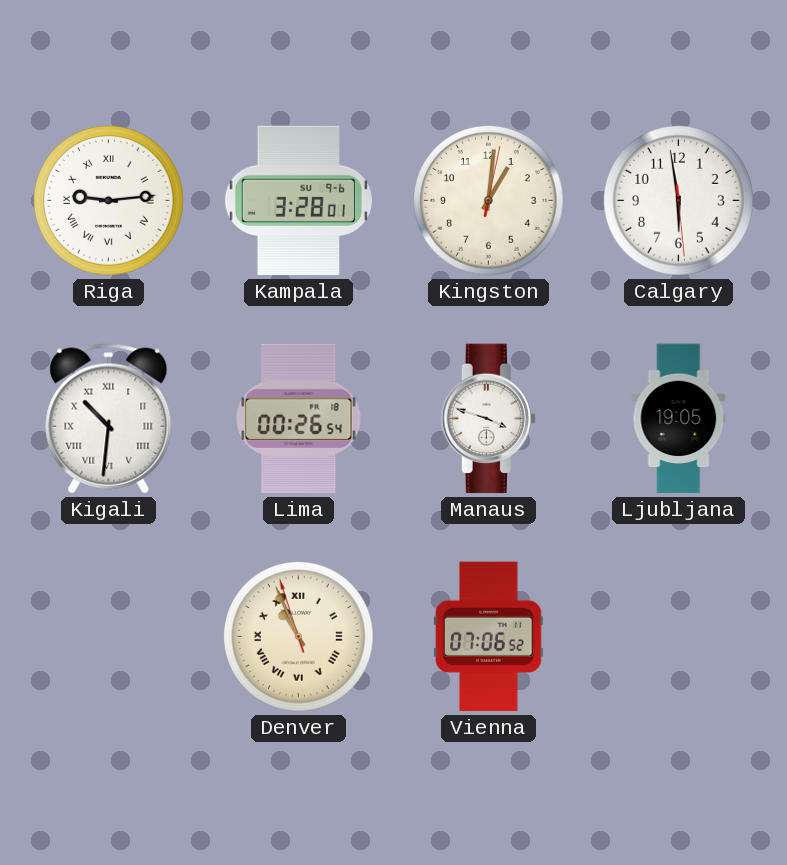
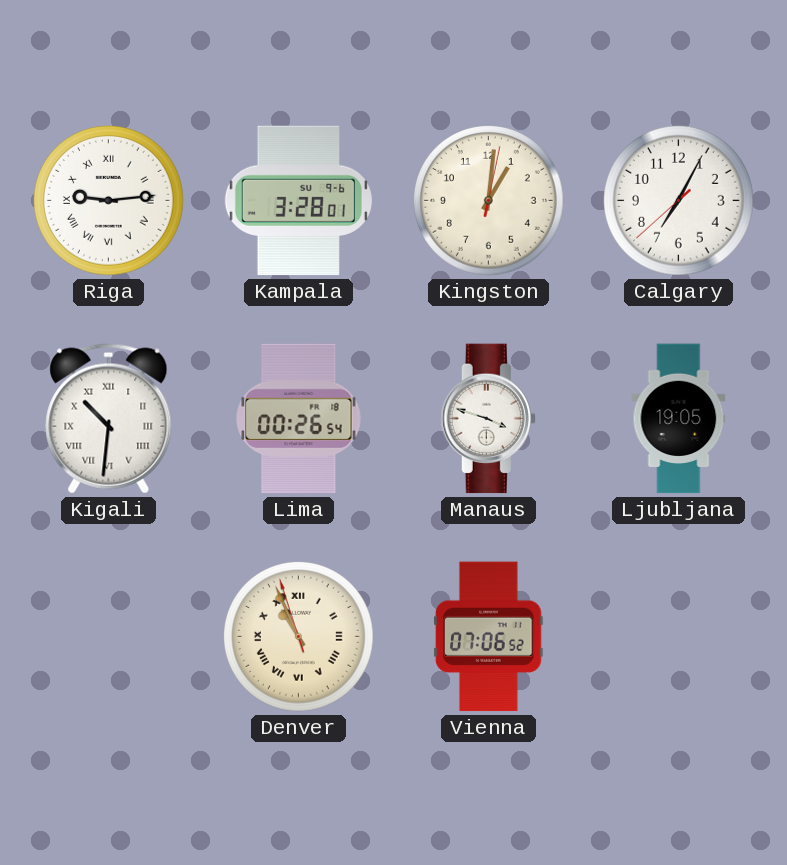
Calgary: 5:58 -> 7:04
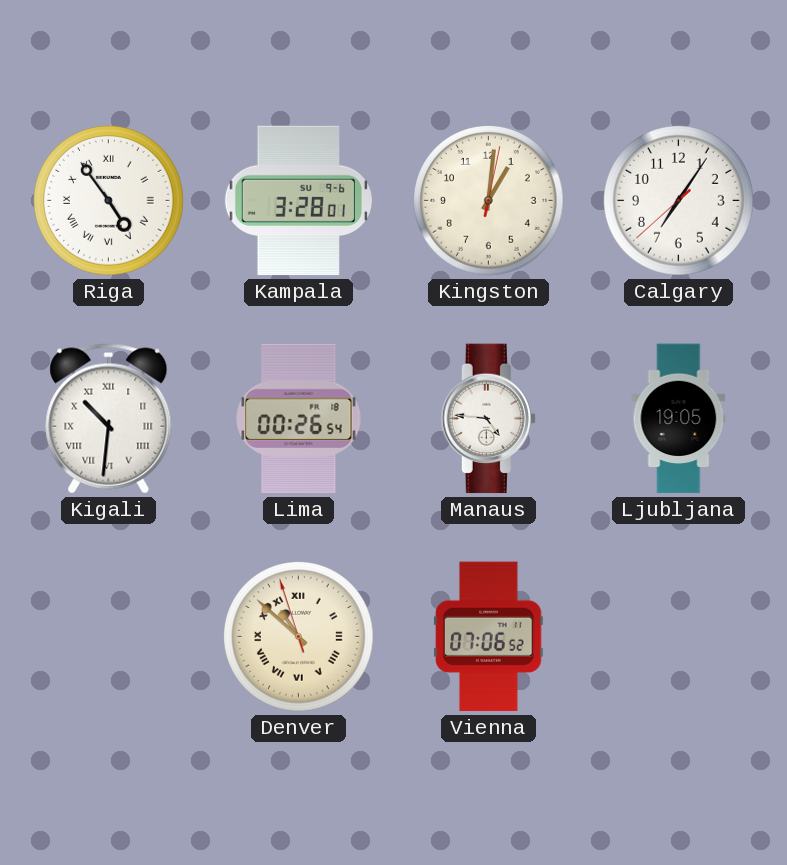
Riga: 9:14 -> 4:54
Calgary: 7:04 -> 7:05
Manaus: 3:48 -> 4:46
Denver: 10:55 -> 10:51
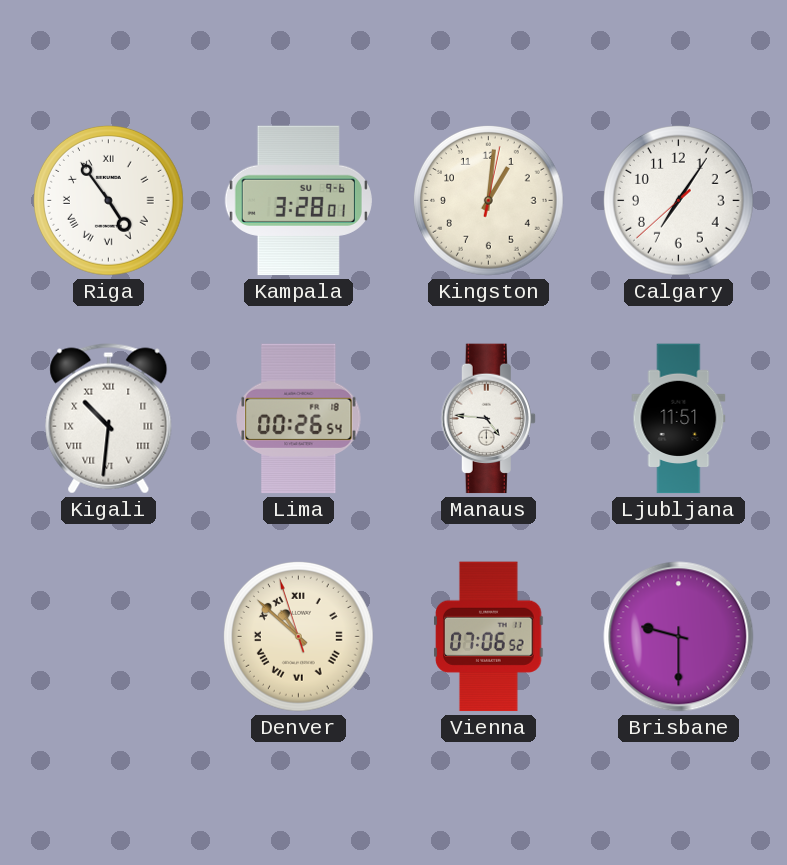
Ljubljana: 19:05 -> 11:51
Brisbane: none -> 9:30
